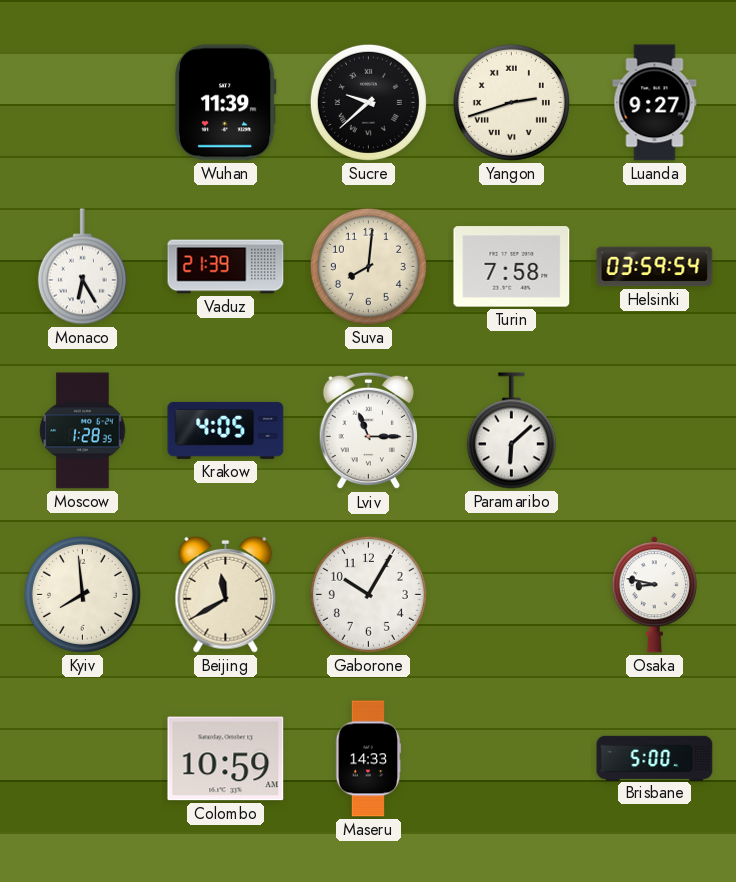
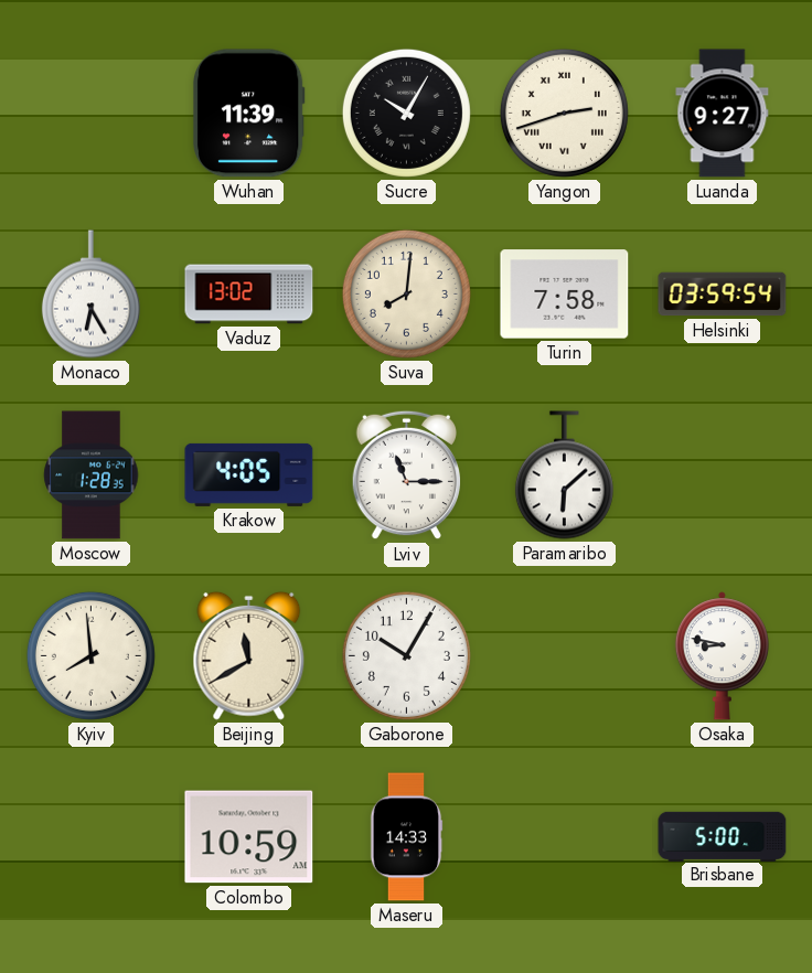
Sucre: 9:38 -> 10:05
Vaduz: 21:39 -> 13:02
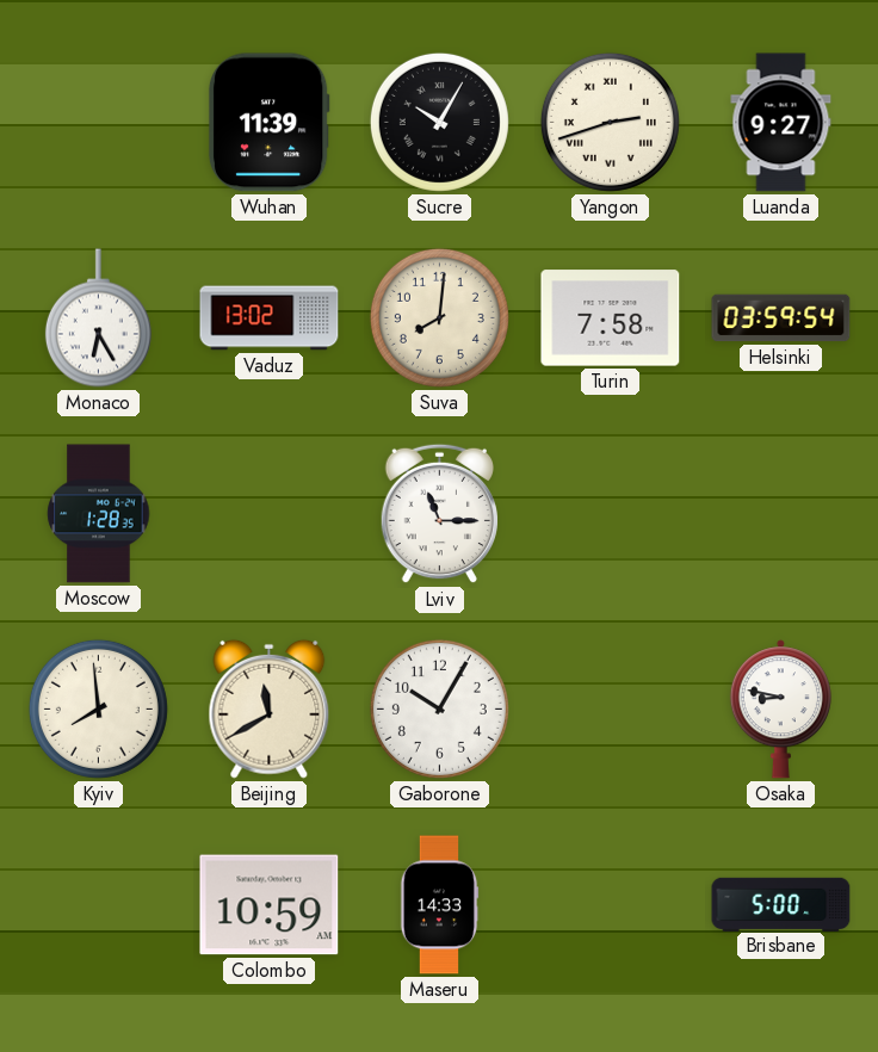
Krakow: 4:05 -> none
Paramaribo: 6:08 -> none
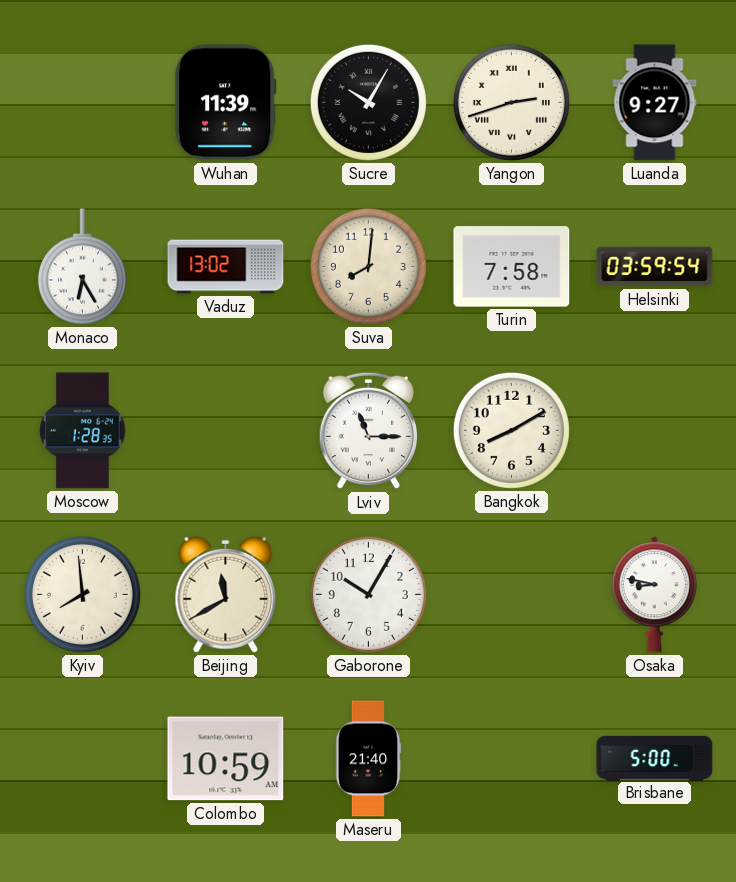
Bangkok: none -> 8:10
Maseru: 14:33 -> 21:40
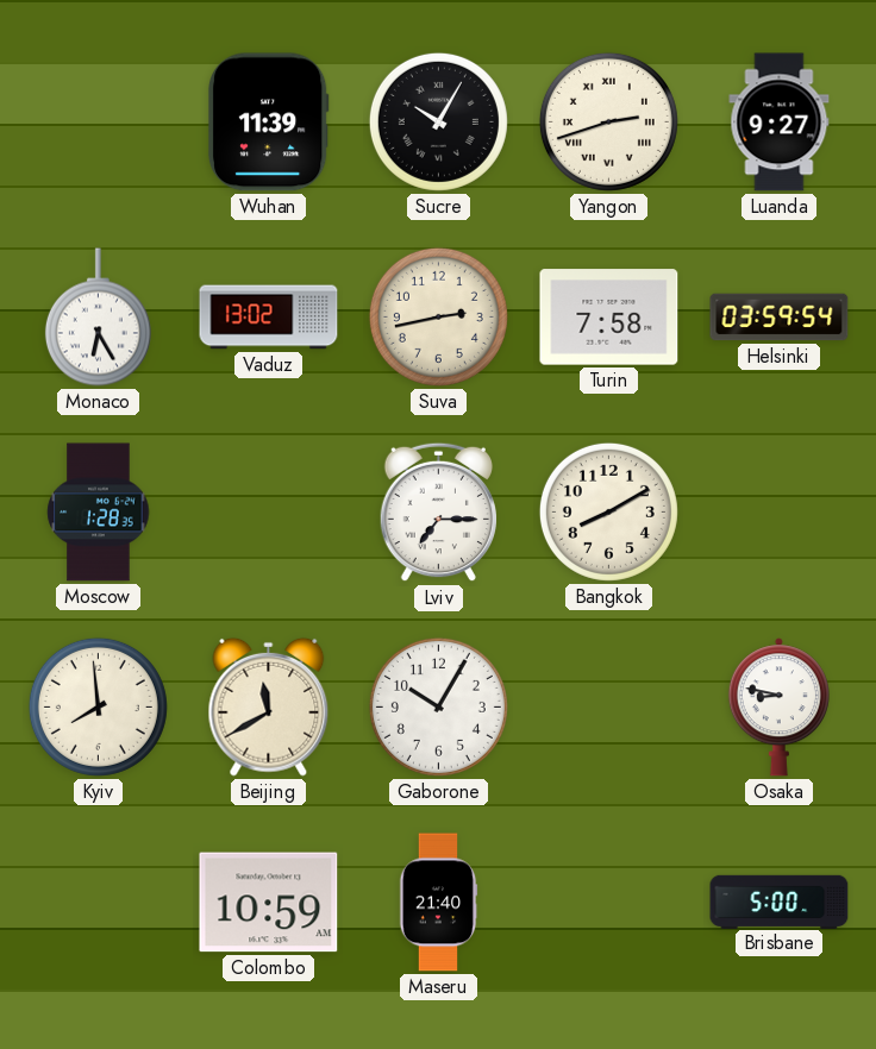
Suva: 8:01 -> 2:43
Lviv: 11:15 -> 7:15
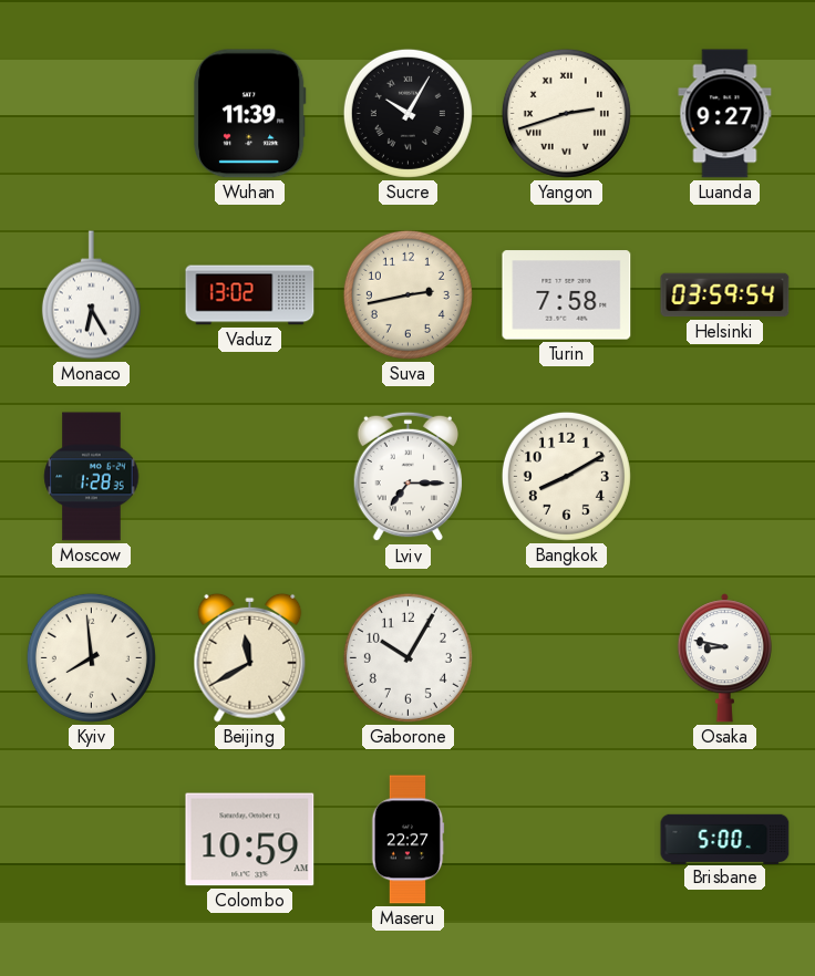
Maseru: 21:40 -> 22:27
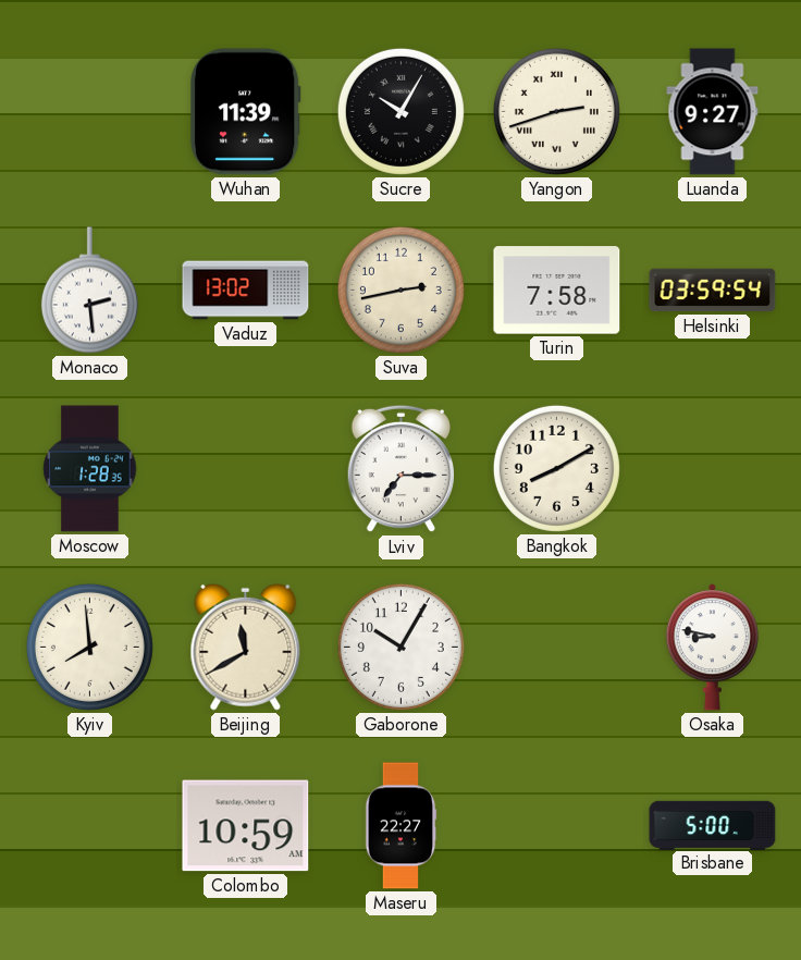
Monaco: 6:25 -> 2:29
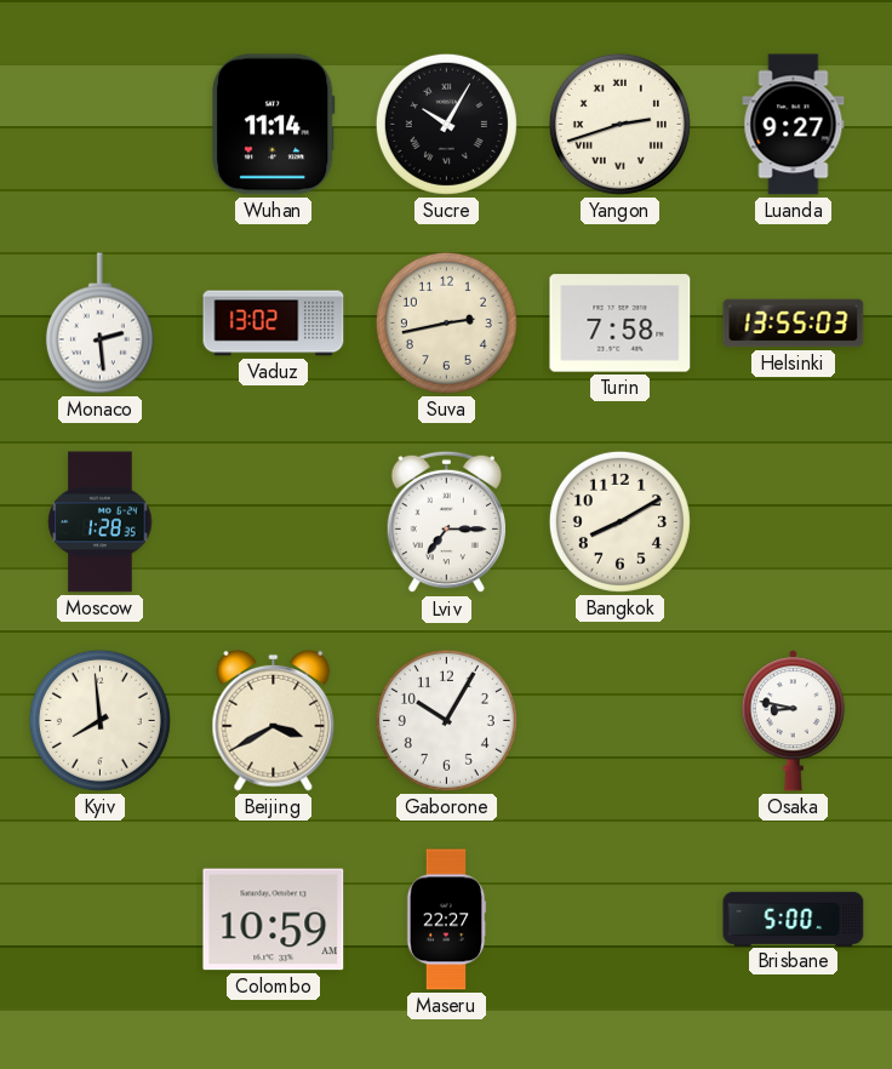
Wuhan: 11:39 -> 11:14
Helsinki: 03:59 -> 13:55
Beijing: 11:40 -> 3:40
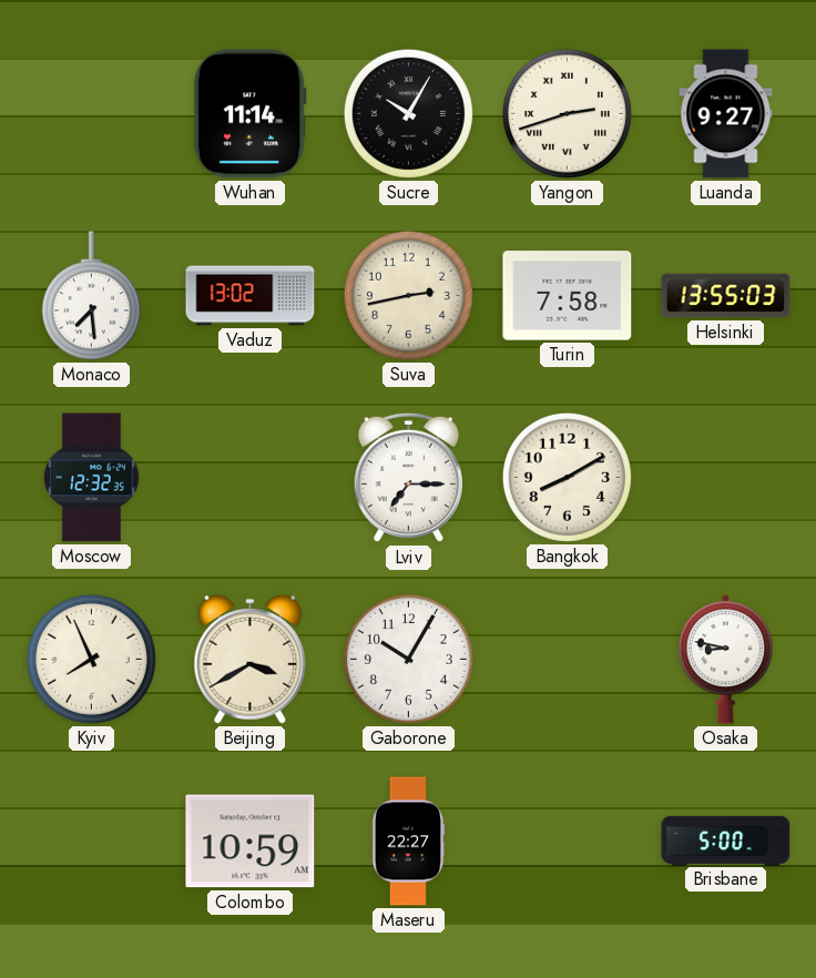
Monaco: 2:29 -> 7:29
Moscow: 1:28 -> 12:32
Kyiv: 7:59 -> 7:56
